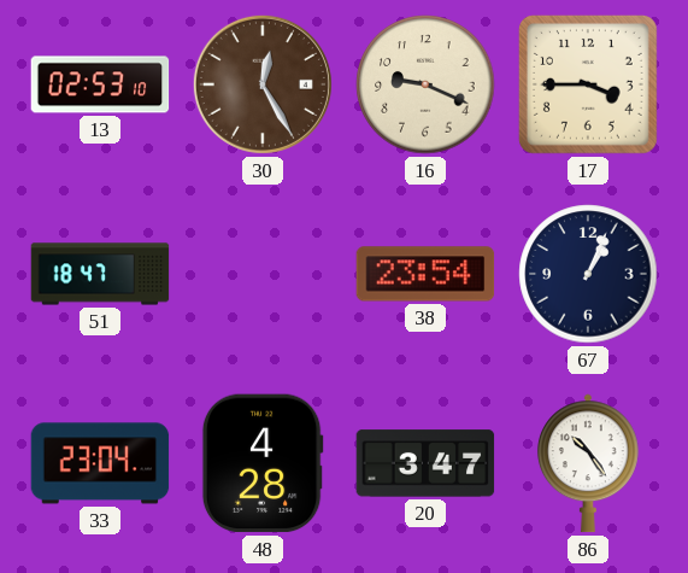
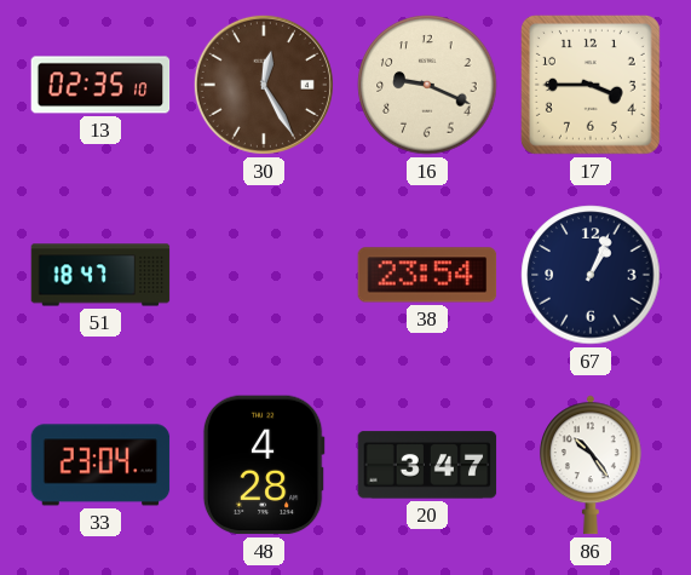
13: 02:53 -> 02:35
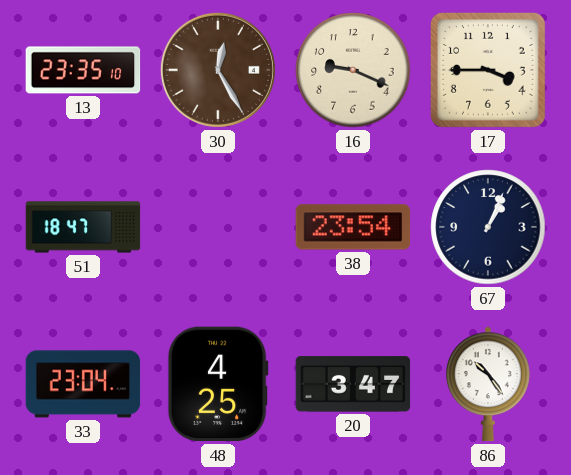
13: 02:35 -> 23:35
48: 4:28 -> 4:25
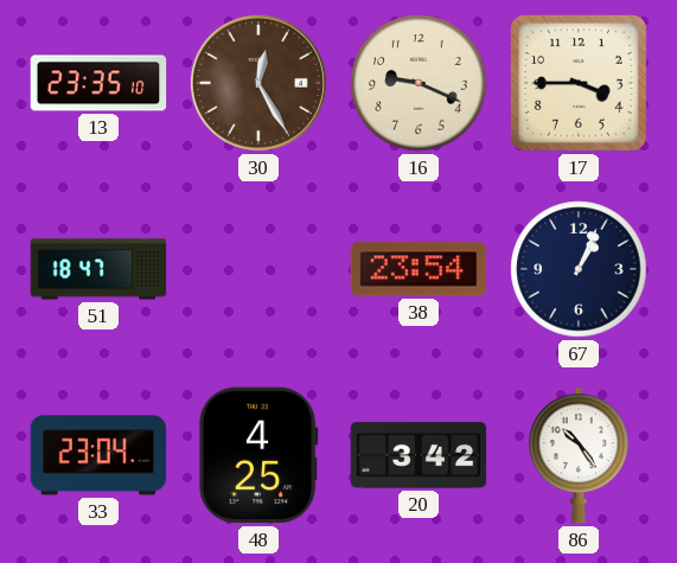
20: 3:47 -> 3:42
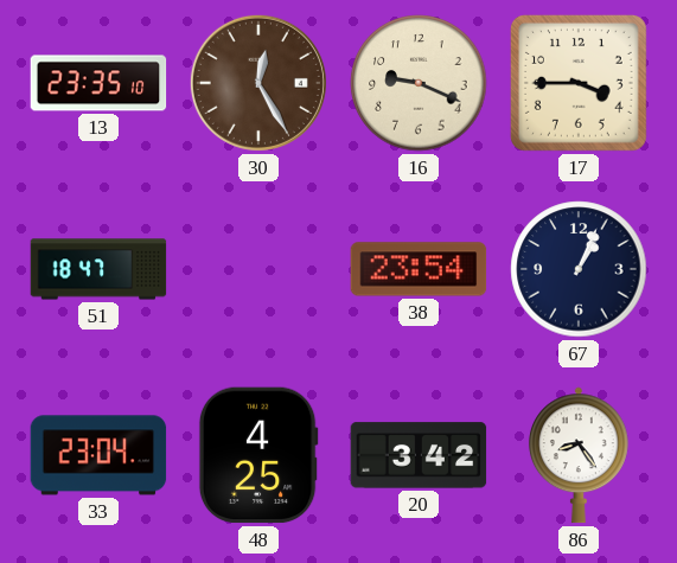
86: 10:24 -> 8:24
